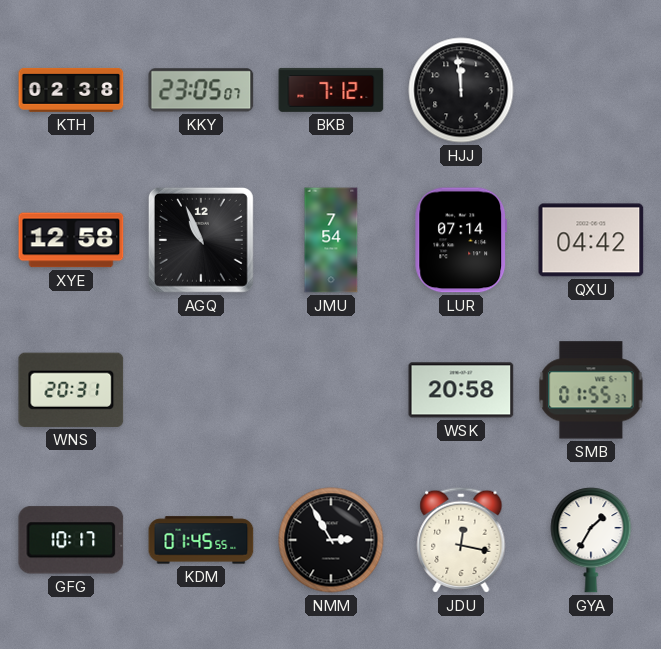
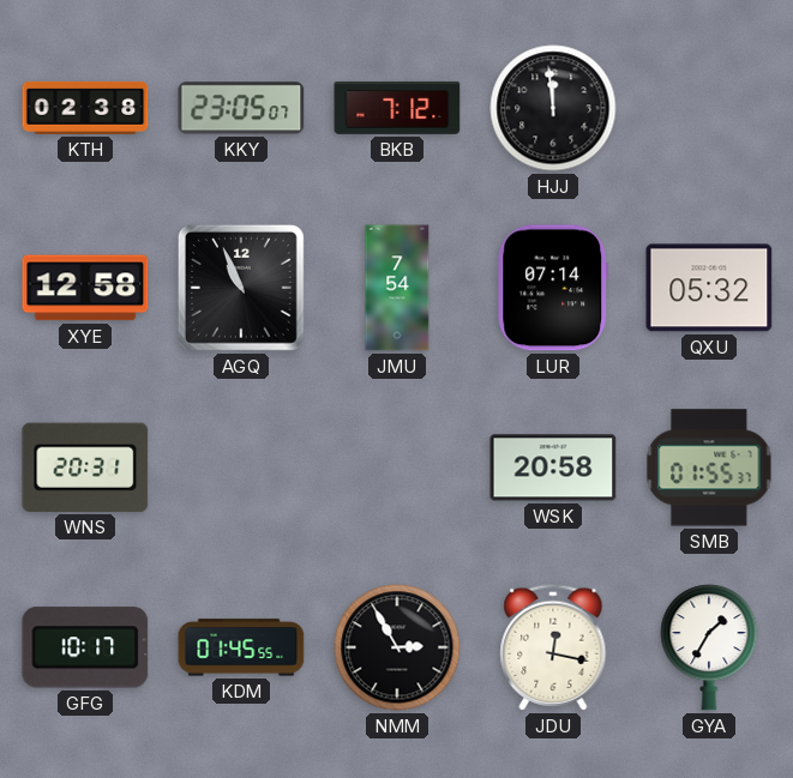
QXU: 04:42 -> 05:32
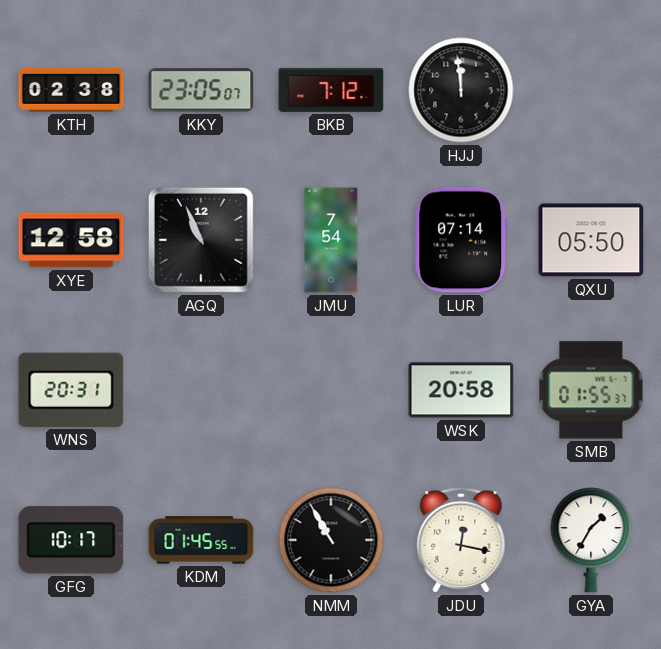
QXU: 05:32 -> 05:50
NMM: 2:55 -> 10:55
